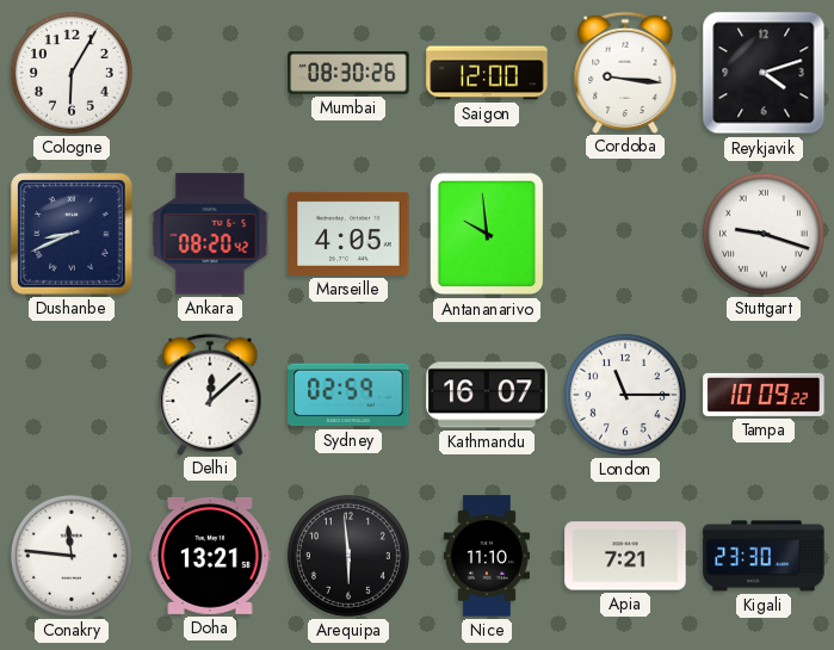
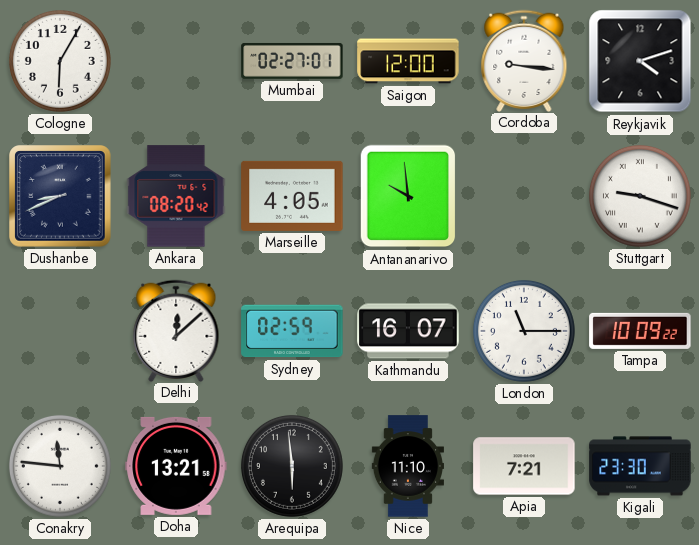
Mumbai: 08:30 -> 02:27
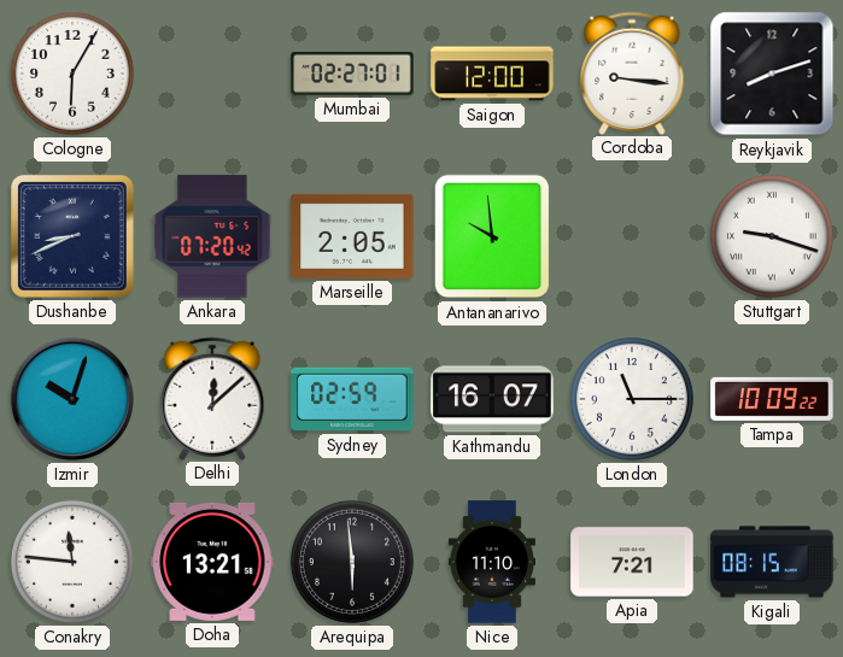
Reykjavik: 4:12 -> 8:12
Ankara: 08:20 -> 07:20
Marseille: 4:05 -> 2:05
Izmir: none -> 10:03
Kigali: 23:30 -> 08:15
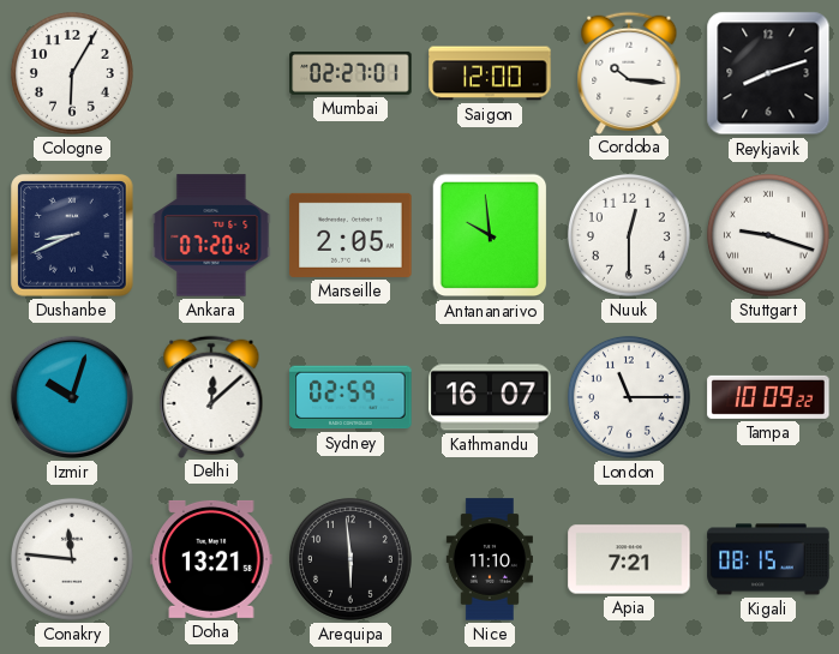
Cordoba: 9:16 -> 10:16
Nuuk: none -> 12:30
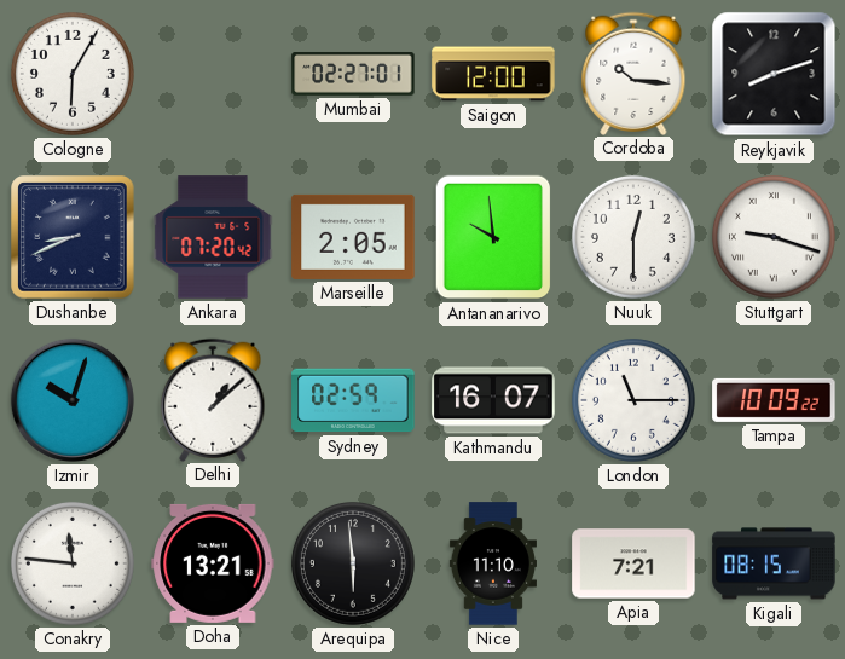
Delhi: 12:08 -> 1:08
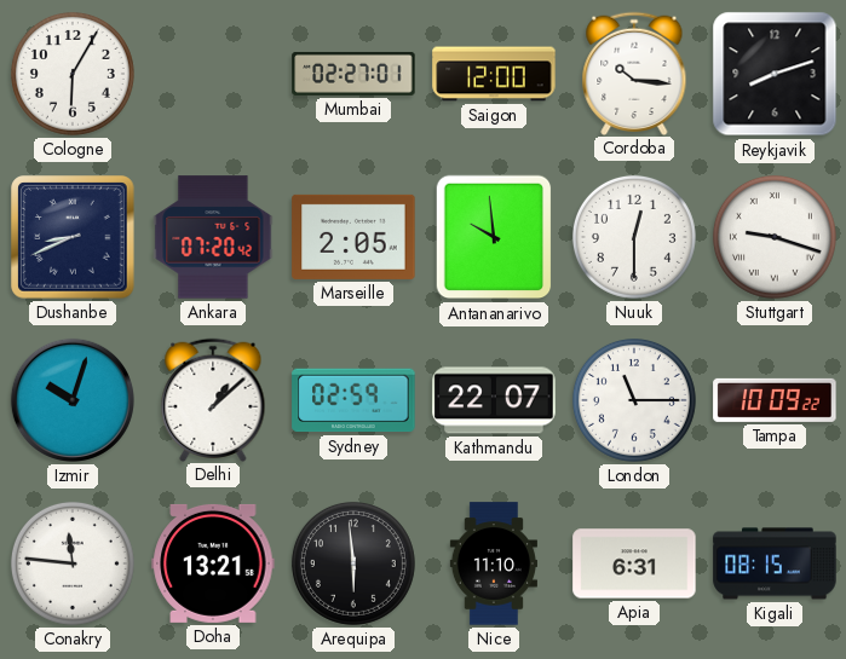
Kathmandu: 16:07 -> 22:07
Apia: 7:21 -> 6:31
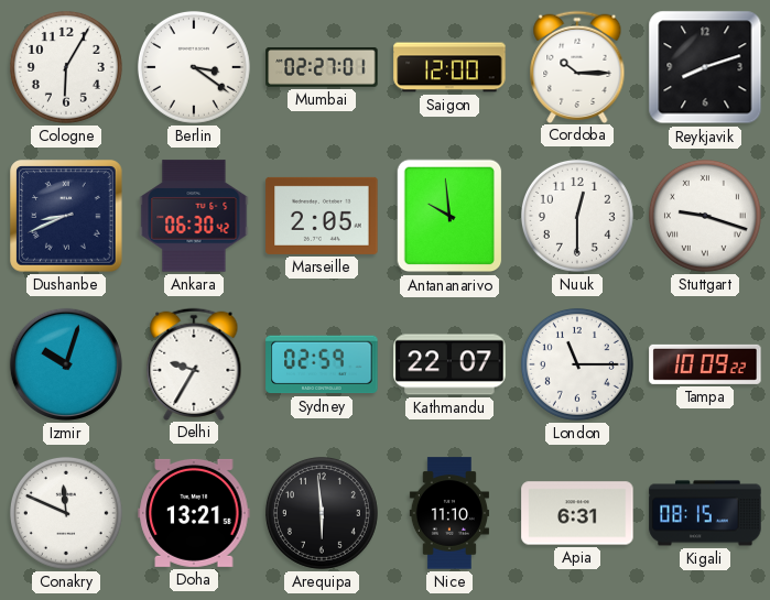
Berlin: none -> 3:21
Cordoba: 10:16 -> 10:15
Ankara: 07:20 -> 06:30
Delhi: 1:08 -> 9:35
Conakry: 11:46 -> 11:49
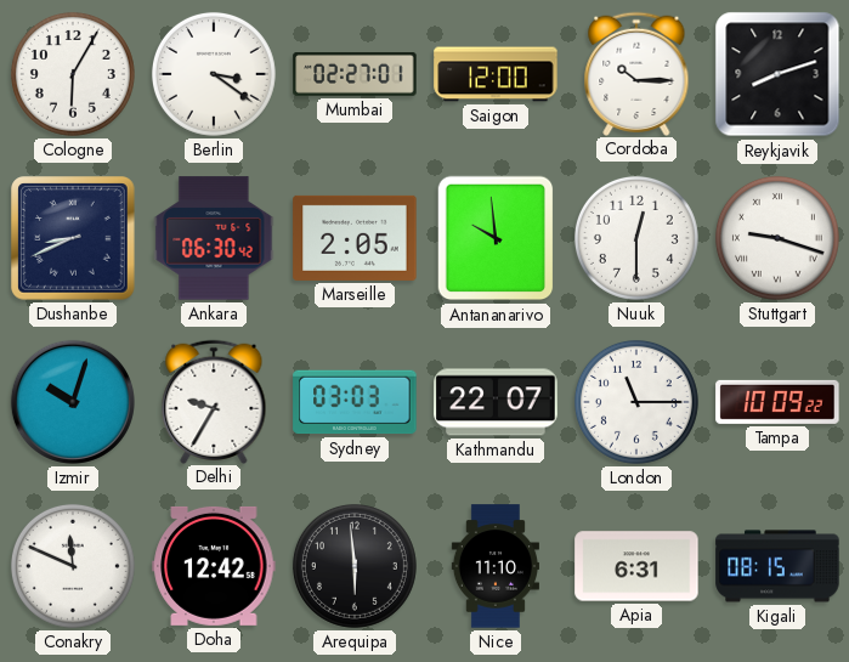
Sydney: 02:59 -> 03:03
Doha: 13:21 -> 12:42
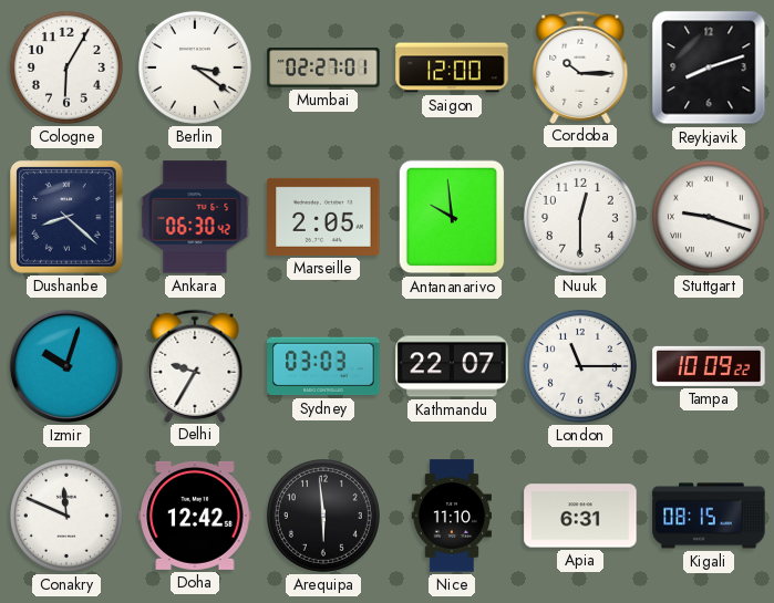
Dushanbe: 8:41 -> 8:22
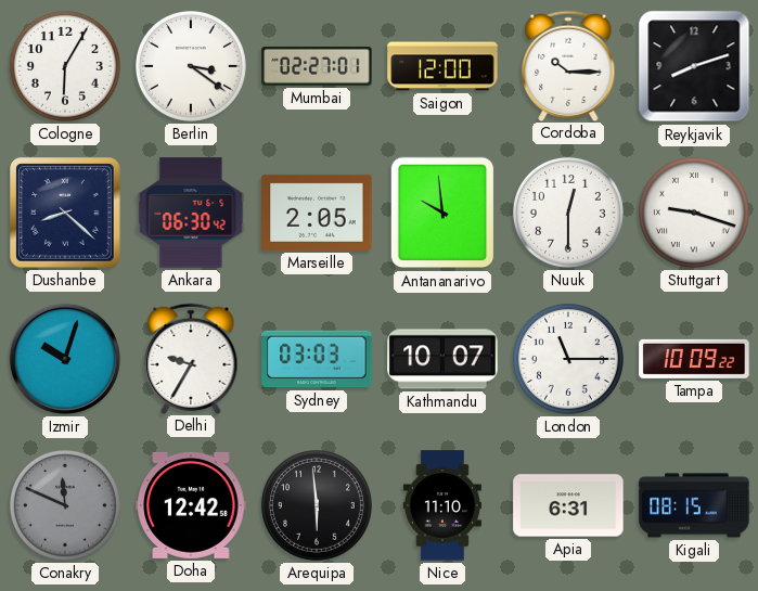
Kathmandu: 22:07 -> 10:07
Conakry dial: white -> grey
